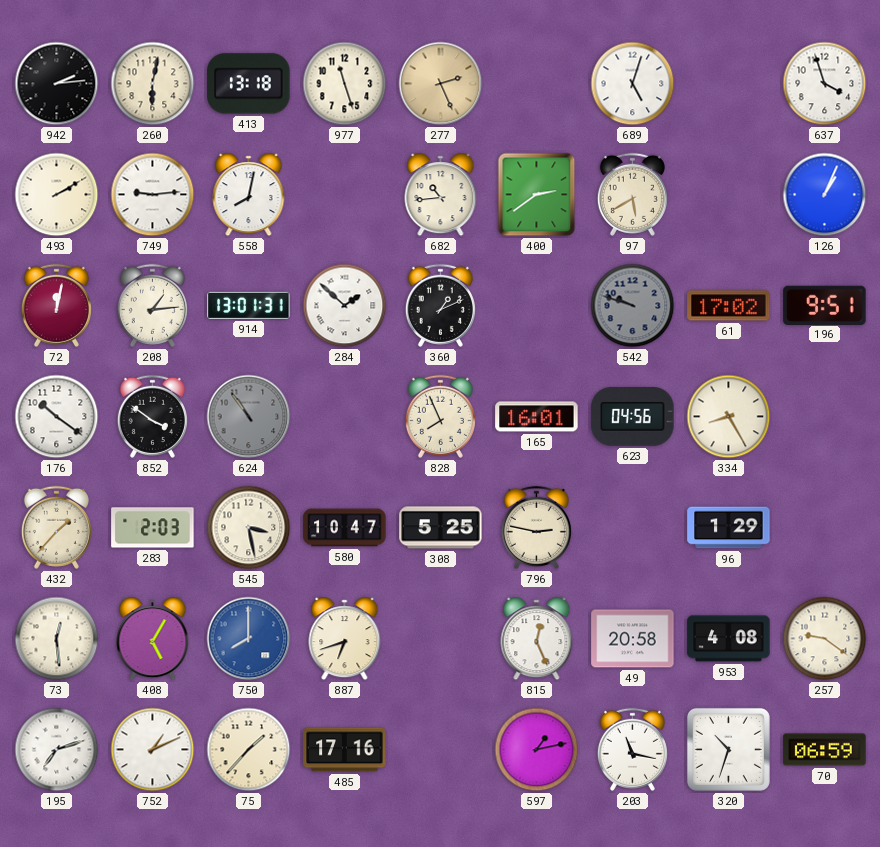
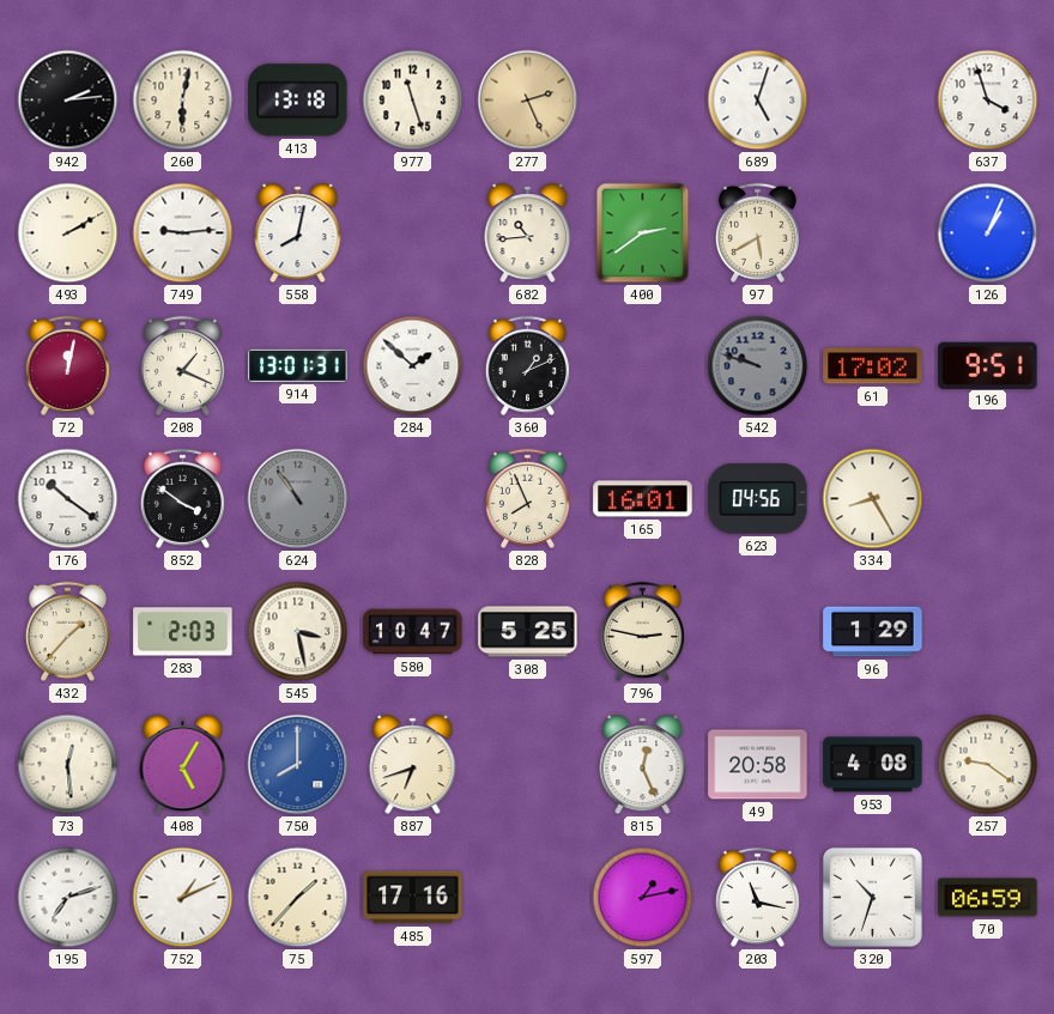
208: 1:14 -> 1:19
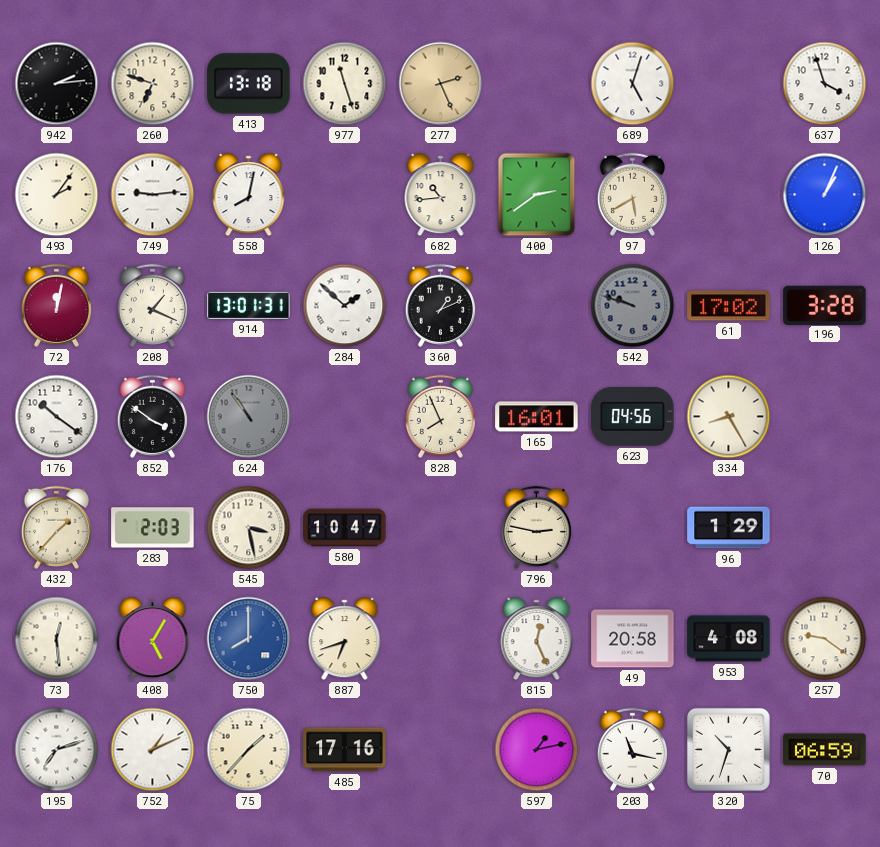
260: 6:02 -> 6:48
493: 2:10 -> 2:06
196: 9:51 -> 3:28
308: 5:25 -> none
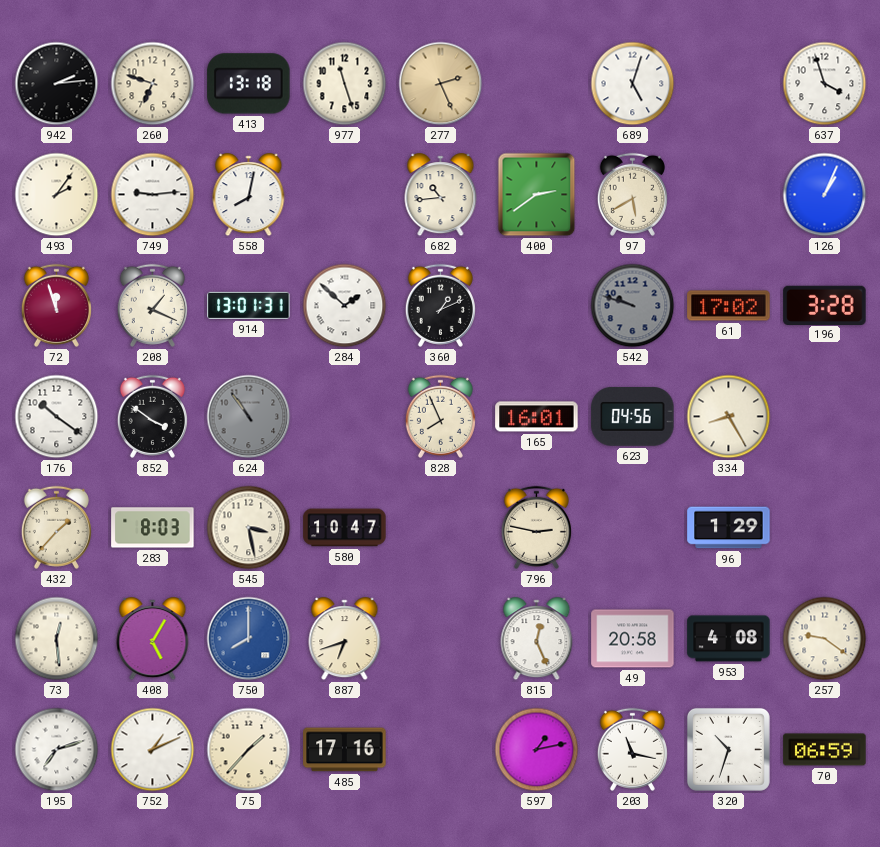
72: 12:02 -> 11:57
283: 2:03 -> 8:03
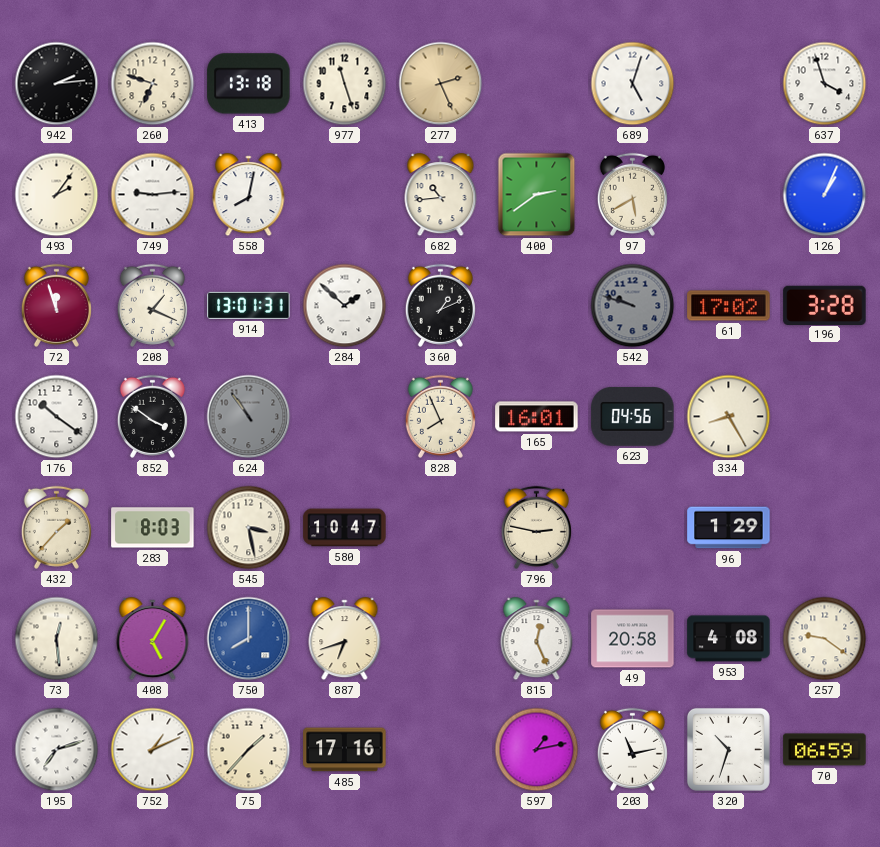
203: 11:17 -> 11:13
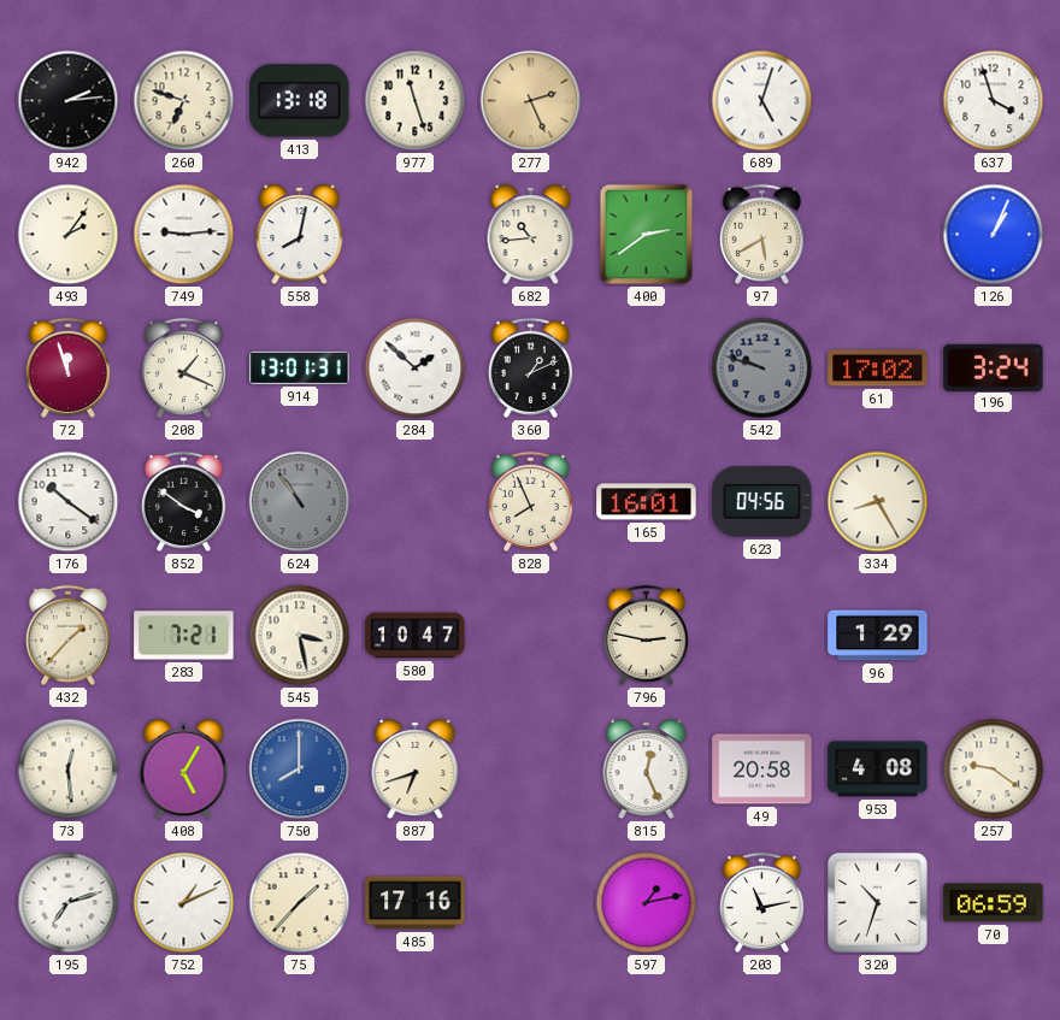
196: 3:28 -> 3:24
283: 8:03 -> 7:21
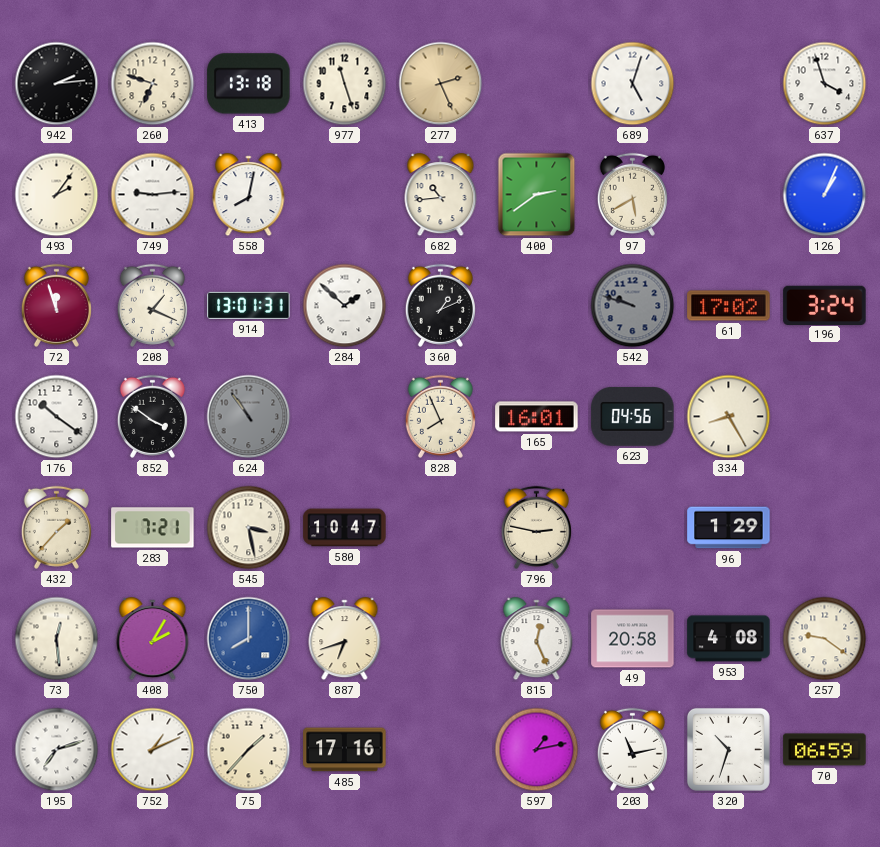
408: 5:05 -> 2:05
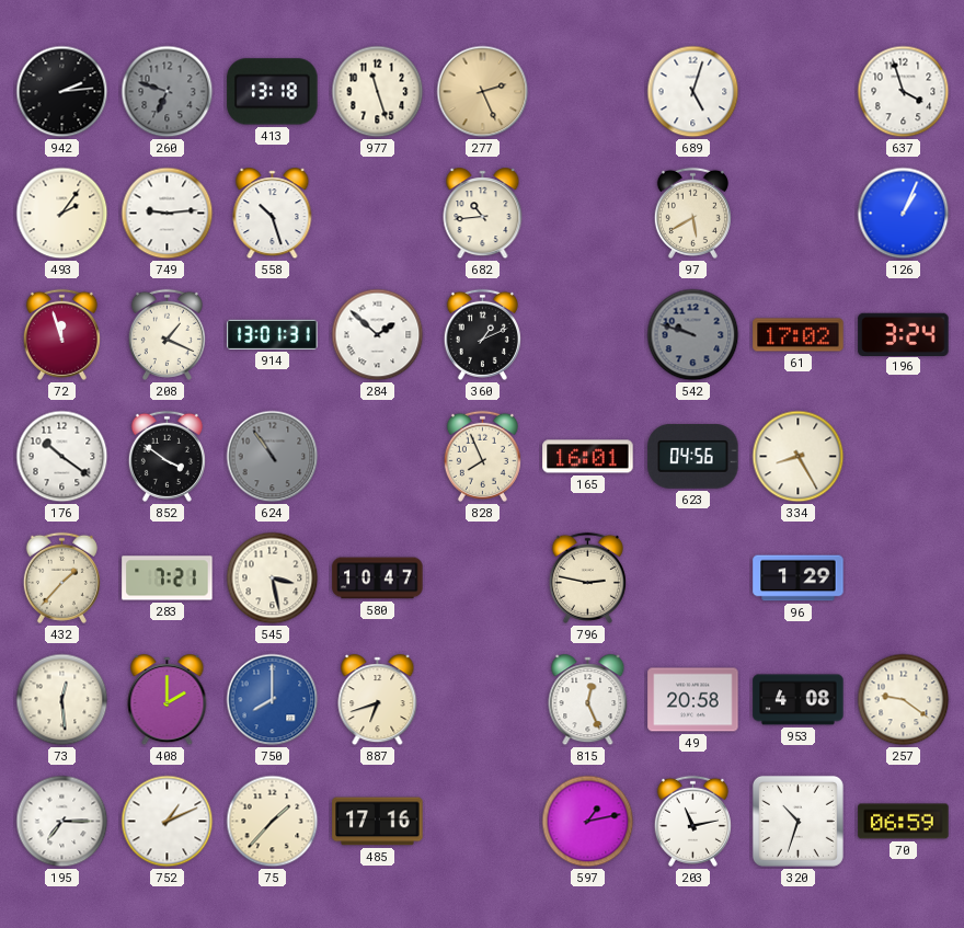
260 dial: cream -> grey
558: 8:02 -> 10:27
400: 2:39 -> none
408: 2:05 -> 2:00
195: 7:12 -> 7:15
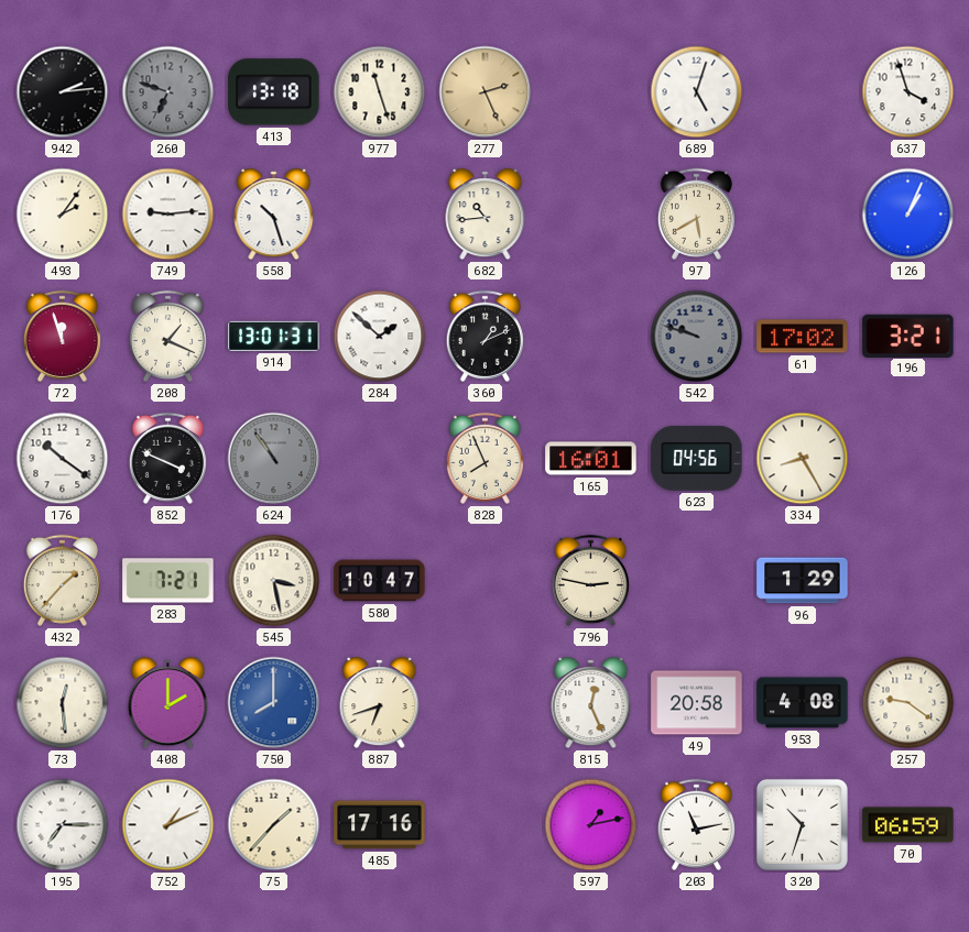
196: 3:24 -> 3:21
852: 3:51 -> 3:49
